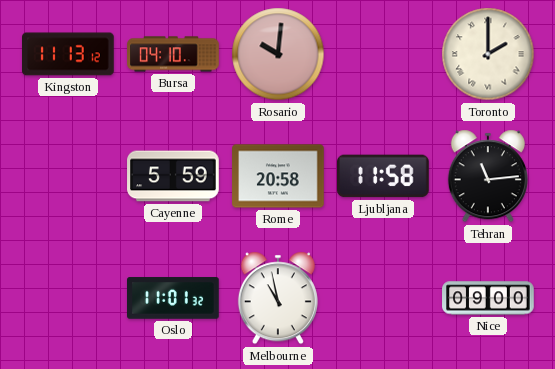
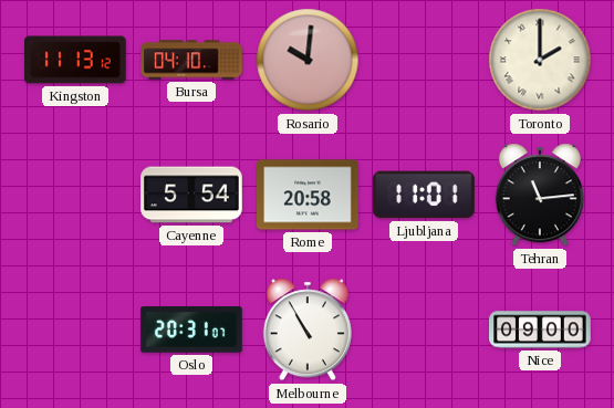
Cayenne: 5:59 -> 5:54
Ljubljana: 11:58 -> 11:01
Oslo: 11:01 -> 20:31
Melbourne: 10:58 -> 10:55
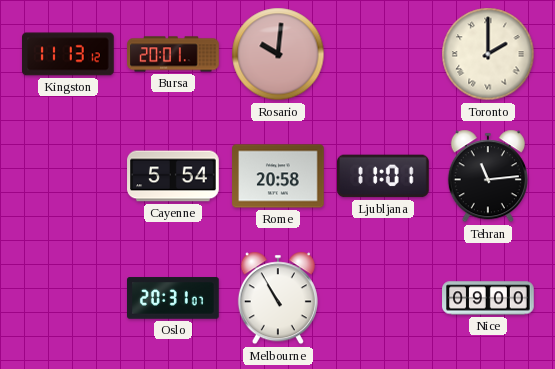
Bursa: 04:10 -> 20:01
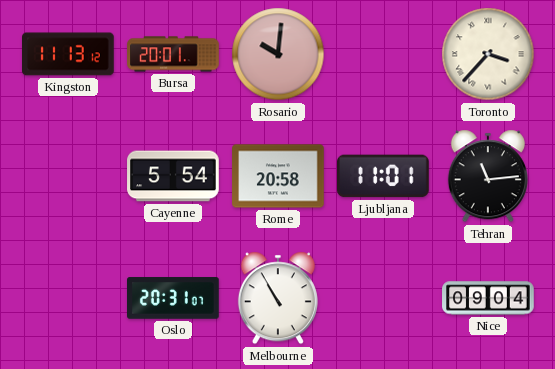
Toronto: 2:00 -> 3:37
Nice: 09:00 -> 09:04
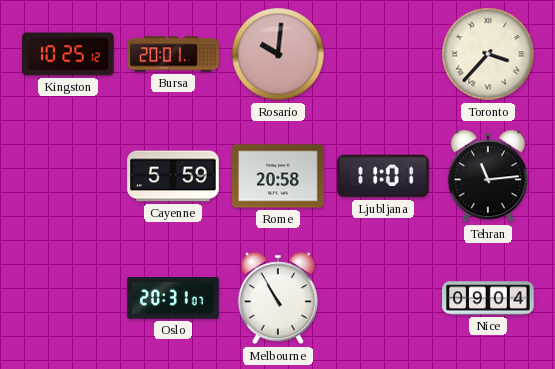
Kingston: 11:13 -> 10:25
Cayenne: 5:54 -> 5:59
